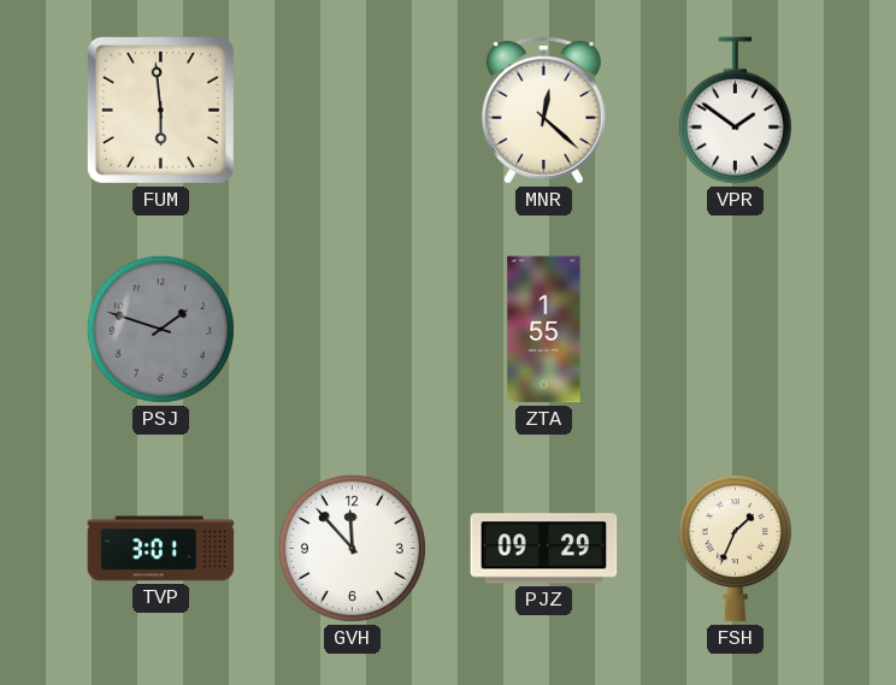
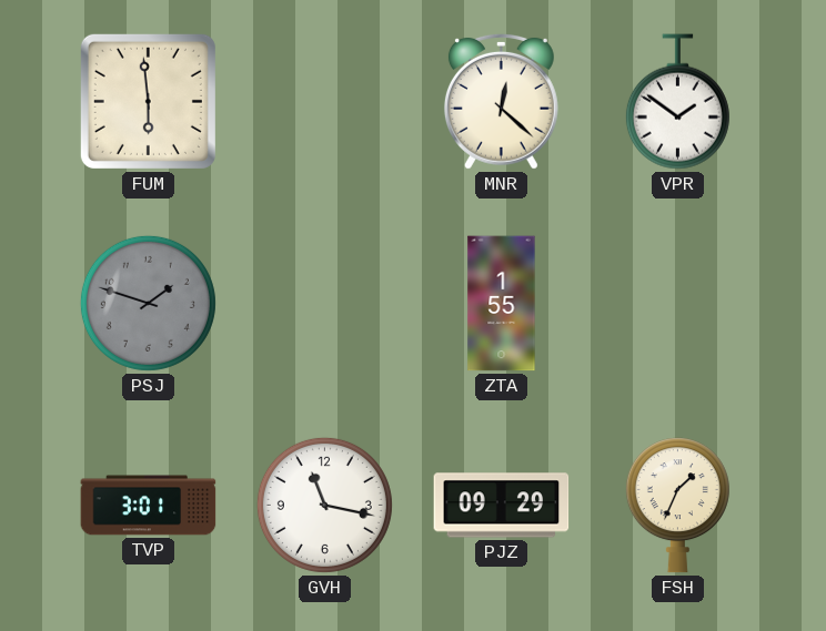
GVH: 11:53 -> 11:17
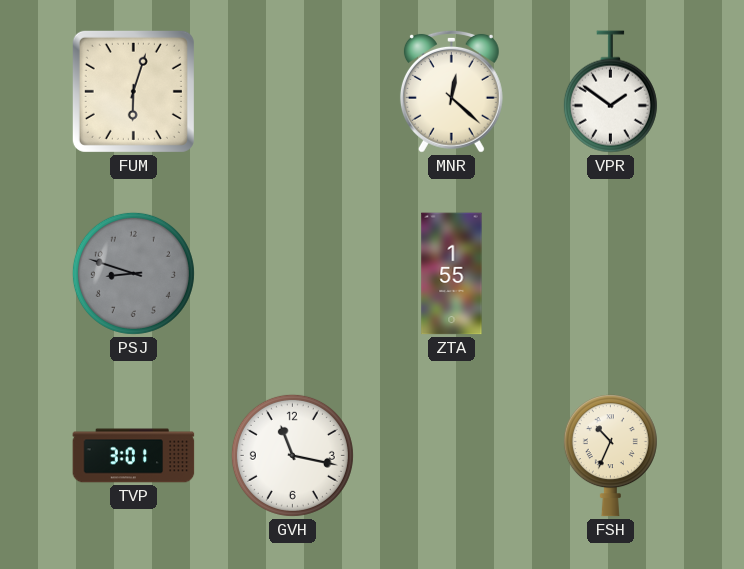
FUM: 5:59 -> 6:03
PSJ: 1:48 -> 8:48
PJZ: 09:29 -> none
FSH: 1:34 -> 10:34
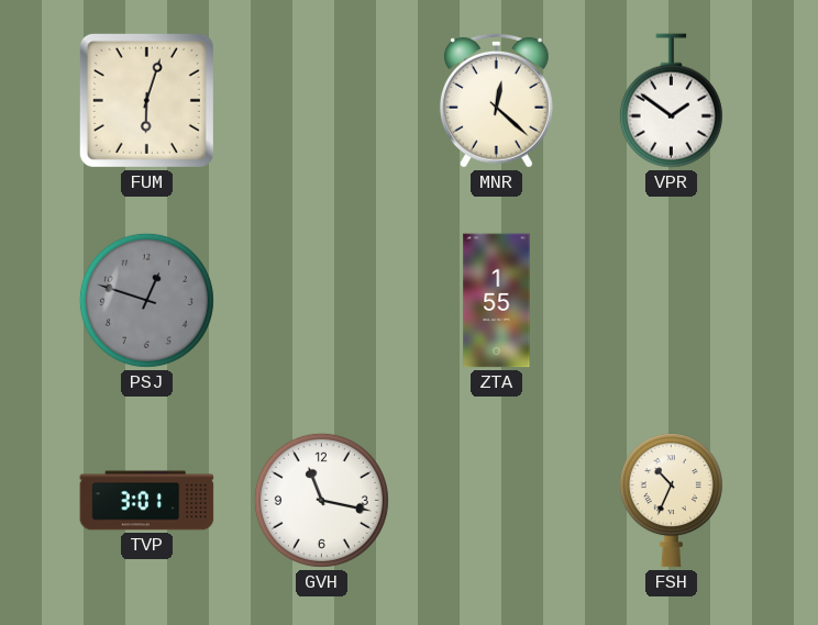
PSJ: 8:48 -> 12:48
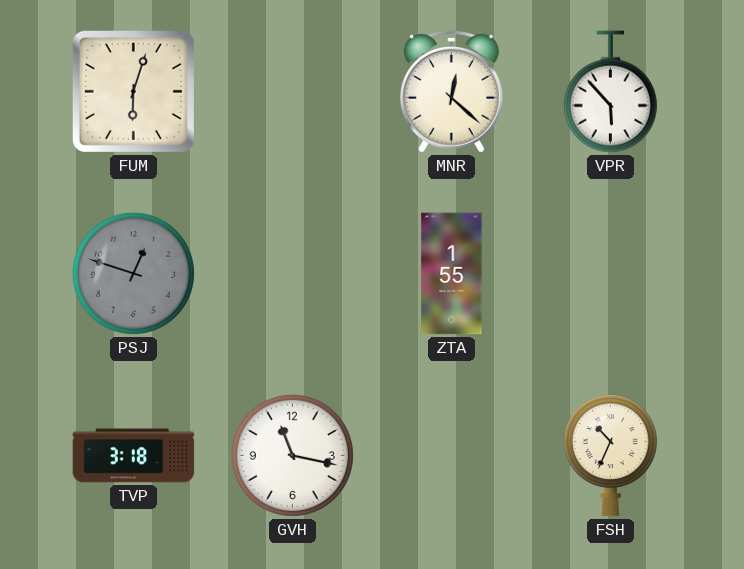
VPR: 1:51 -> 5:53
TVP: 3:01 -> 3:18
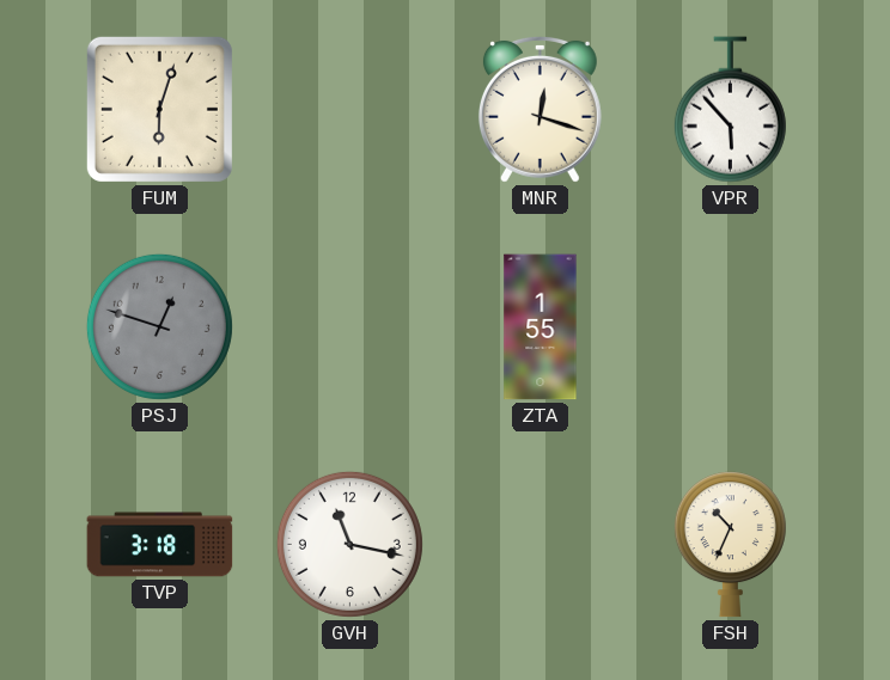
MNR: 12:22 -> 12:18
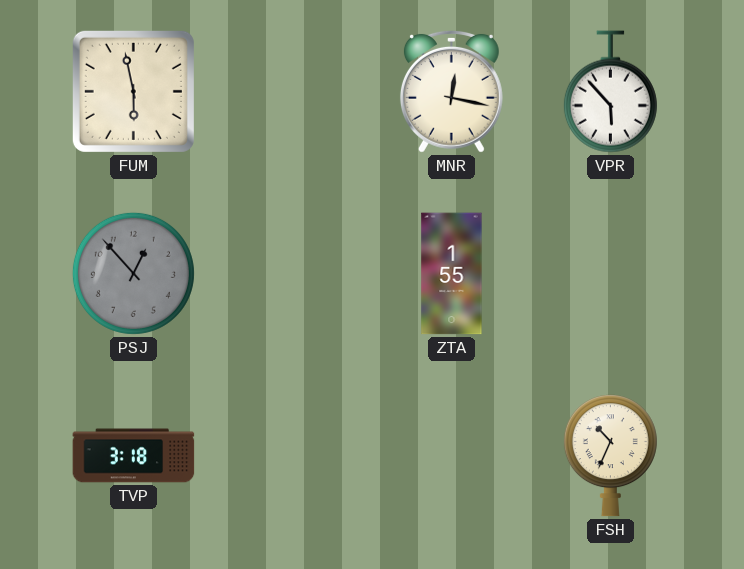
FUM: 6:03 -> 5:58
MNR: 12:18 -> 12:17
PSJ: 12:48 -> 12:53
GVH: 11:17 -> none
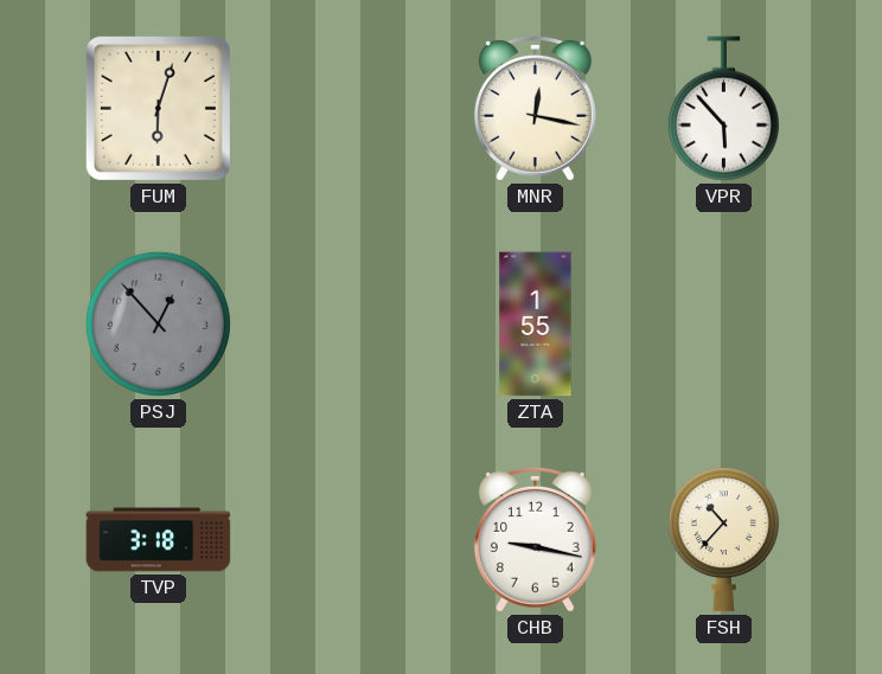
FUM: 5:58 -> 6:03
CHB: none -> 9:17
FSH: 10:34 -> 10:37
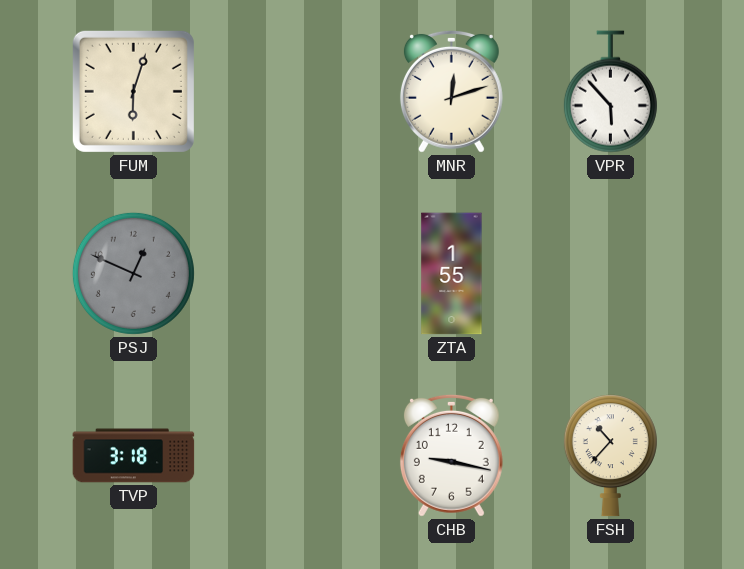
MNR: 12:17 -> 12:12
PSJ: 12:53 -> 12:49
